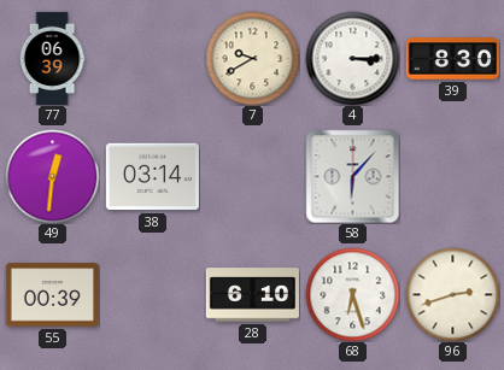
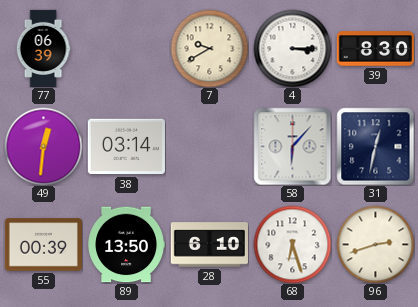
31: none -> 12:32
89: none -> 13:50
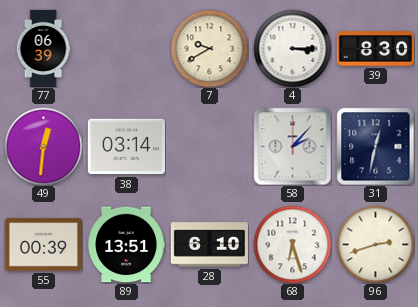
58: 6:07 -> 2:07
89: 13:50 -> 13:51
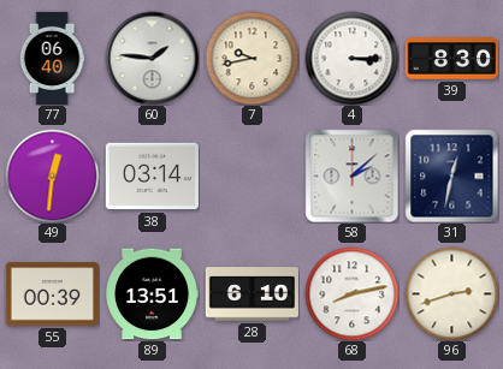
77: 06:39 -> 06:40
60: none -> 1:46
7: 9:40 -> 9:43
58: 2:07 -> 2:08
68: 6:27 -> 8:13
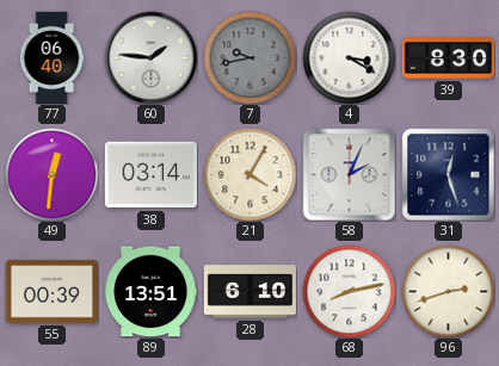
7 dial: cream -> grey
4: 3:15 -> 3:20
21: none -> 4:05
58: 2:08 -> 2:04
31: 12:32 -> 12:27
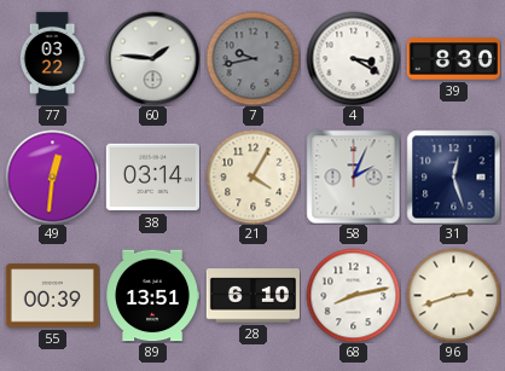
77: 06:40 -> 03:22
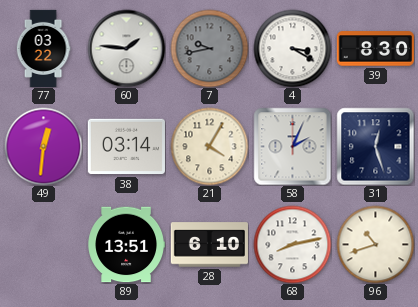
55: 00:39 -> none
96: 2:42 -> 10:42
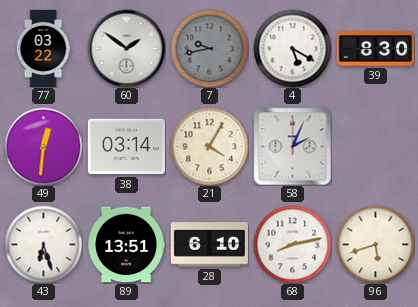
60: 1:46 -> 1:51
4: 3:20 -> 5:20
31: 12:27 -> none
43: none -> 6:27
96: 10:42 -> 5:42
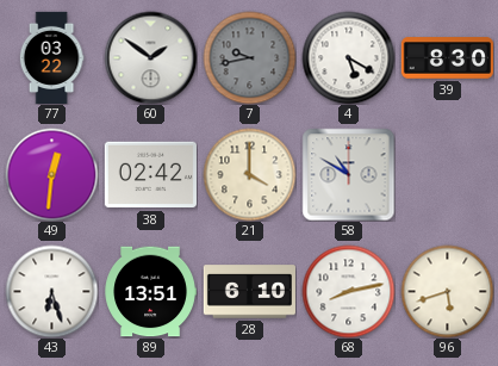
38: 03:14 -> 02:42
21: 4:05 -> 4:00
58: 2:04 -> 10:50
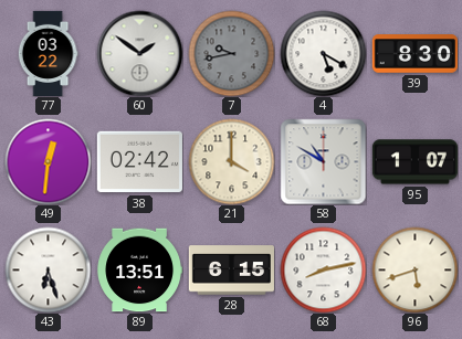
95: none -> 1:07
28: 6:10 -> 6:15
